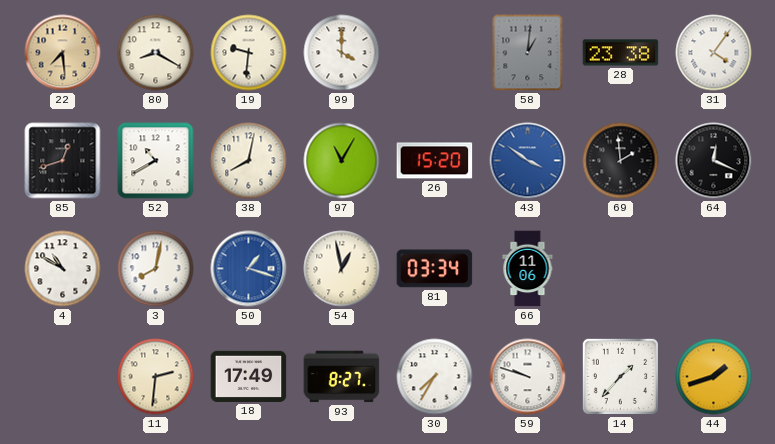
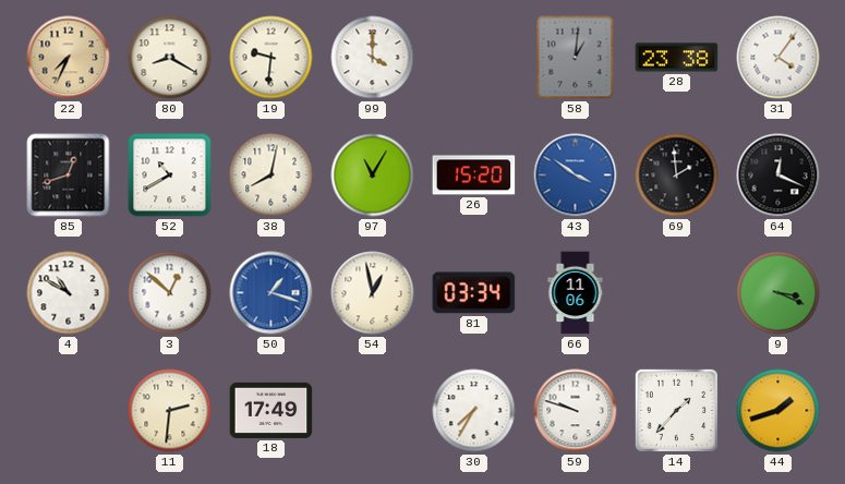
22: 7:29 -> 7:34
3: 8:02 -> 12:52
9: none -> 3:19
93: 8:27 -> none
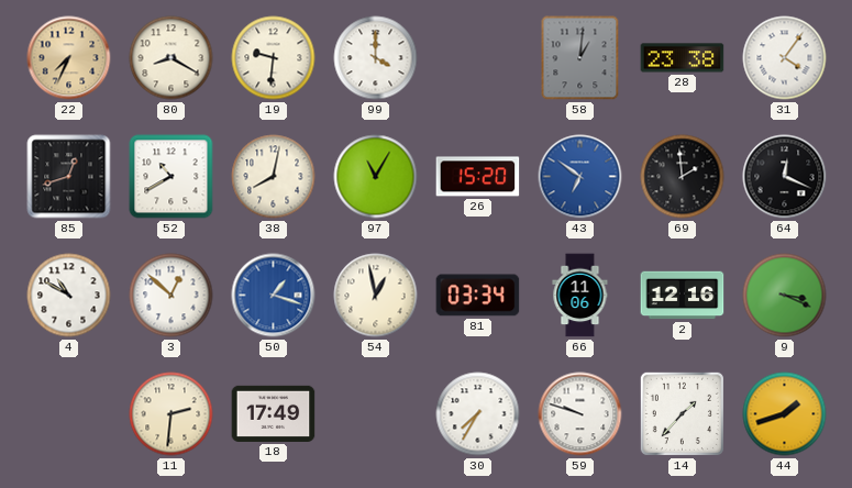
43: 3:51 -> 6:51
2: none -> 12:16
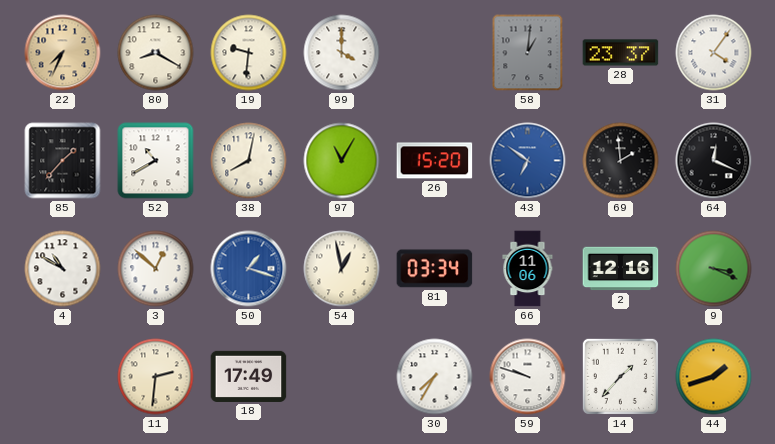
28: 23:38 -> 23:37
85: 12:42 -> 1:37
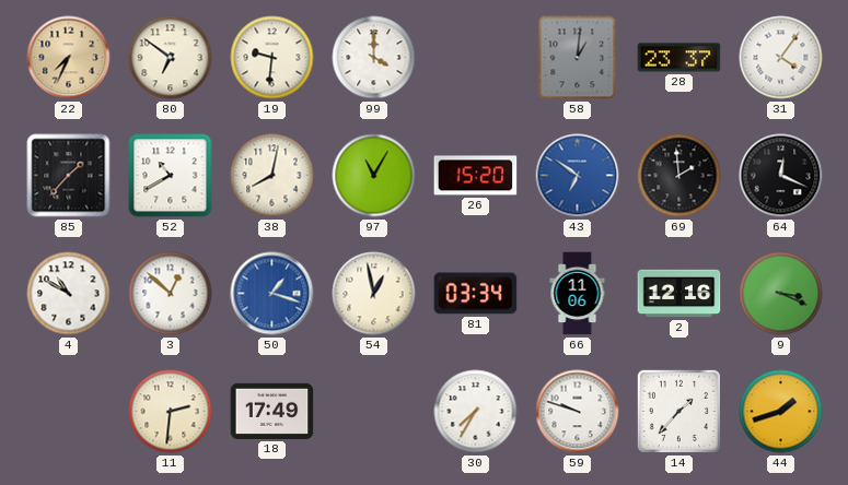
80: 8:20 -> 6:51
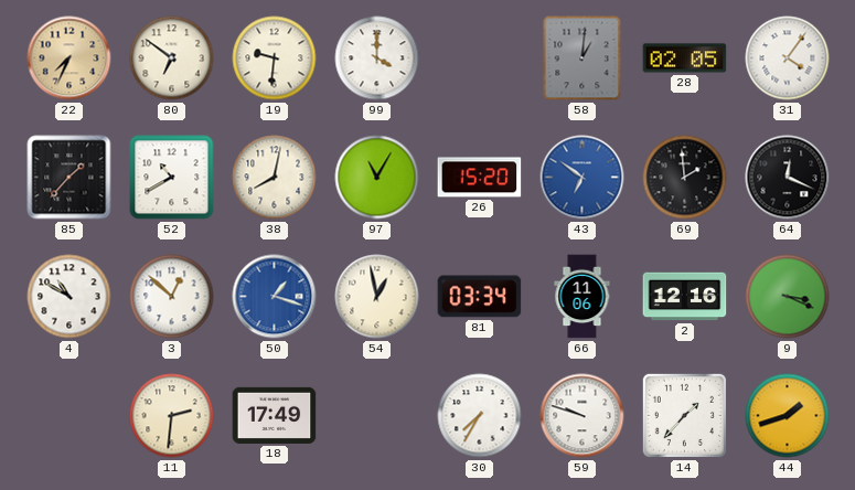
28: 23:37 -> 02:05
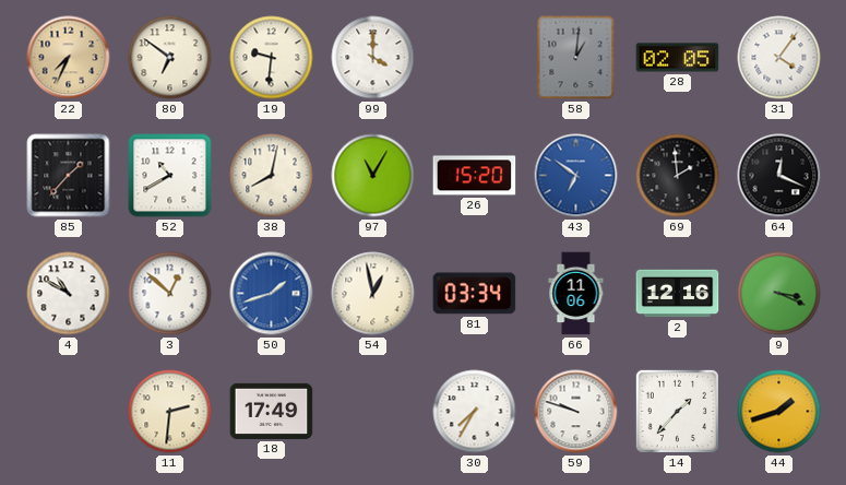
50: 1:18 -> 1:42
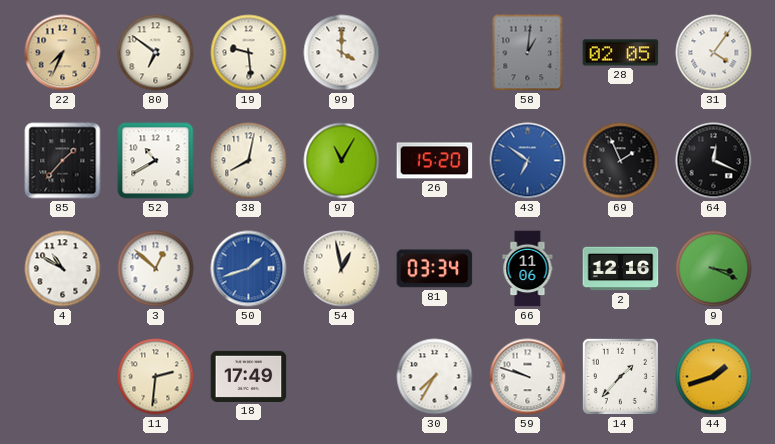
19: 9:31 -> 9:29
69: 1:59 -> 1:56
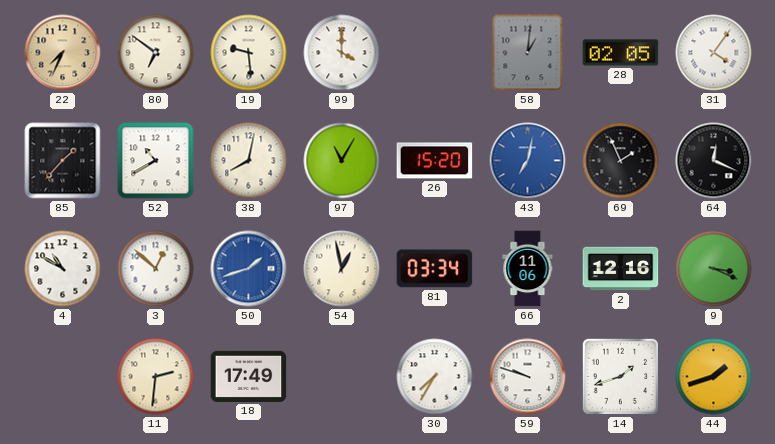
43: 6:51 -> 7:02
14: 1:37 -> 1:42
